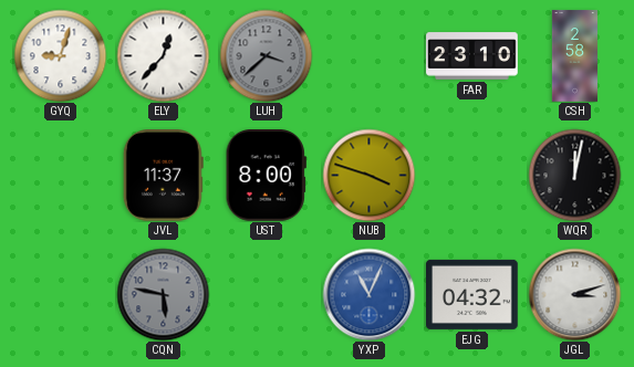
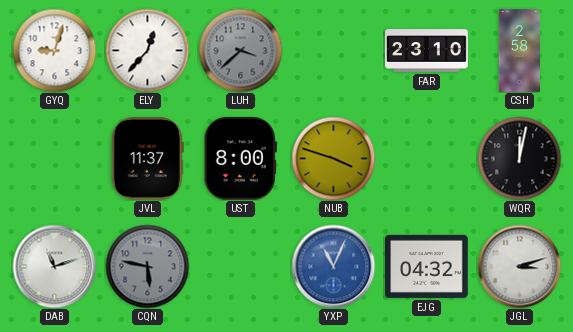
DAB: none -> 11:12
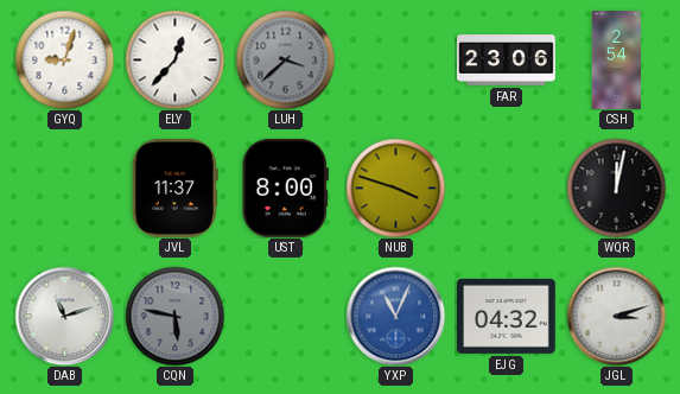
FAR: 23:10 -> 23:06
CSH: 2:58 -> 2:54
